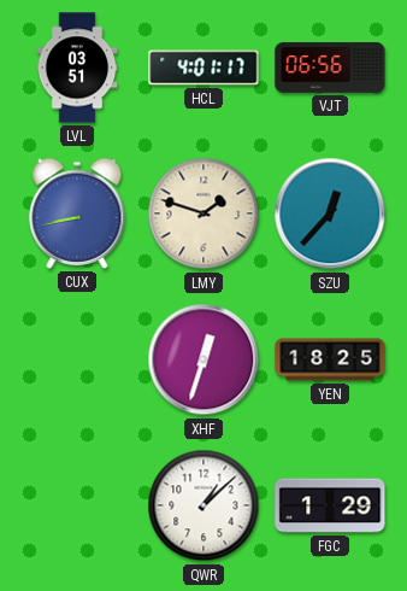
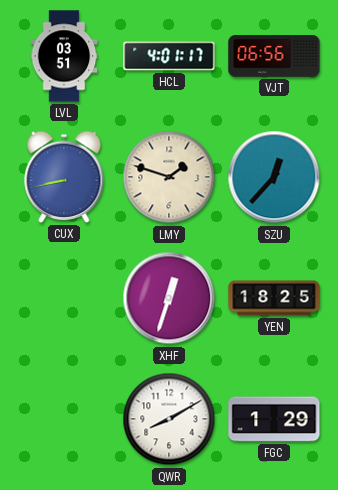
QWR: 1:08 -> 8:10
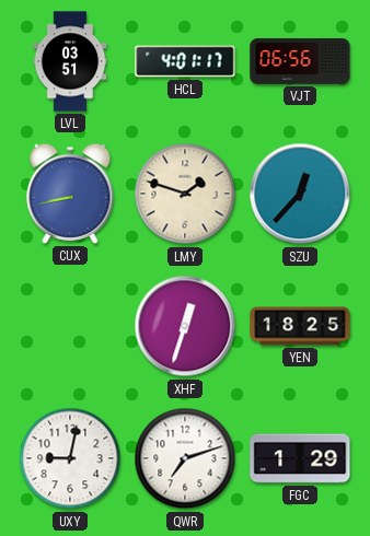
UXY: none -> 9:02
QWR: 8:10 -> 7:12
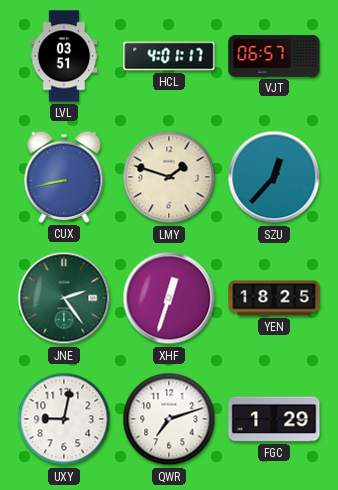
VJT: 06:56 -> 06:57
JNE: none -> 2:24
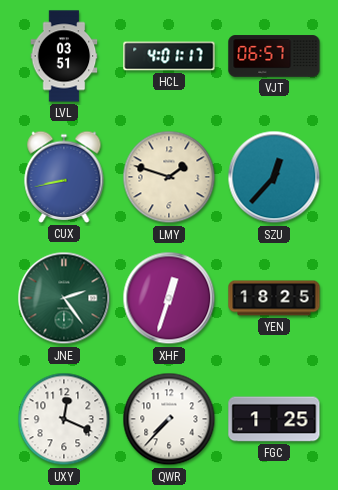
UXY: 9:02 -> 12:19
QWR: 7:12 -> 7:37
FGC: 1:29 -> 1:25
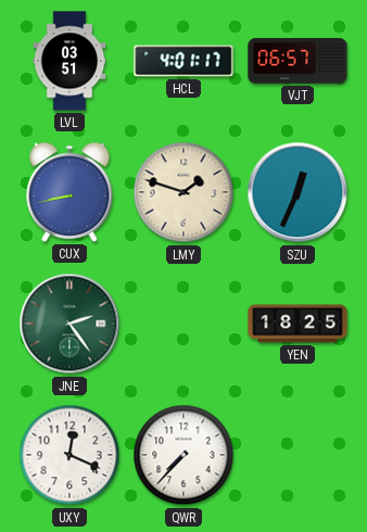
SZU: 12:37 -> 12:34
XHF: 12:33 -> none
FGC: 1:25 -> none
